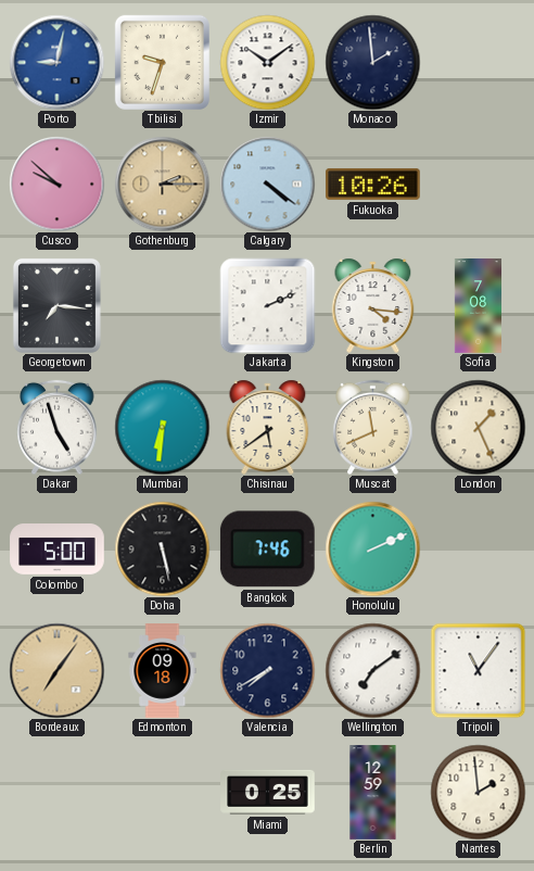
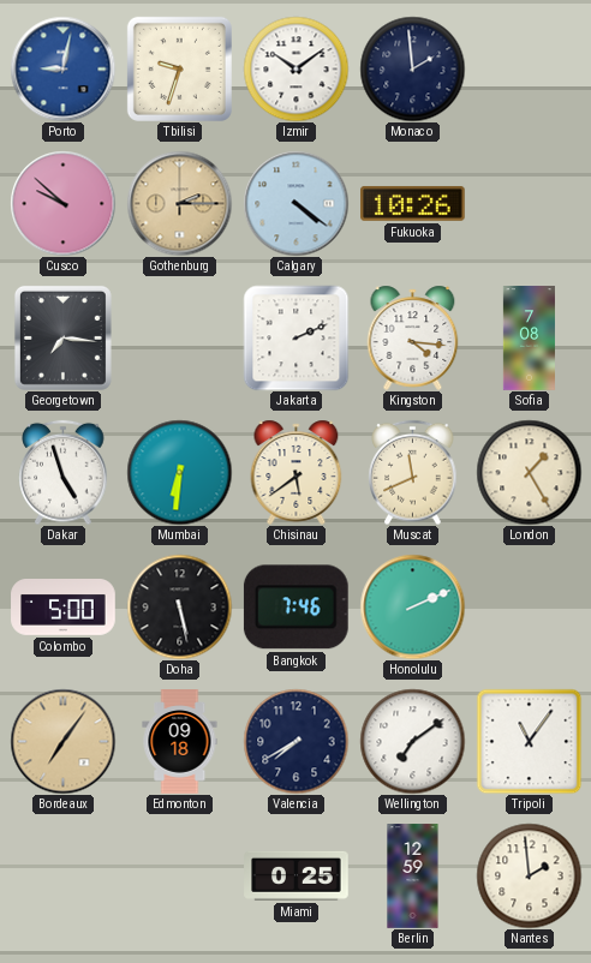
London: 1:26 -> 1:25
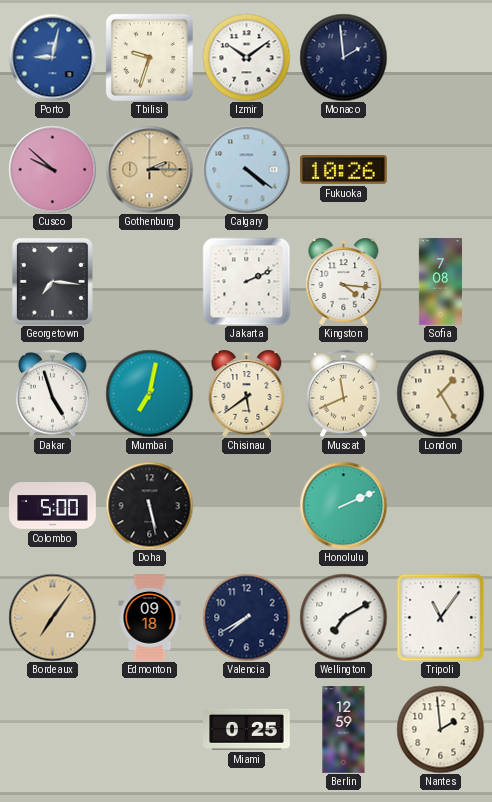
Mumbai: 6:31 -> 7:02
Bangkok: 7:46 -> none
Wellington: 7:09 -> 7:10
